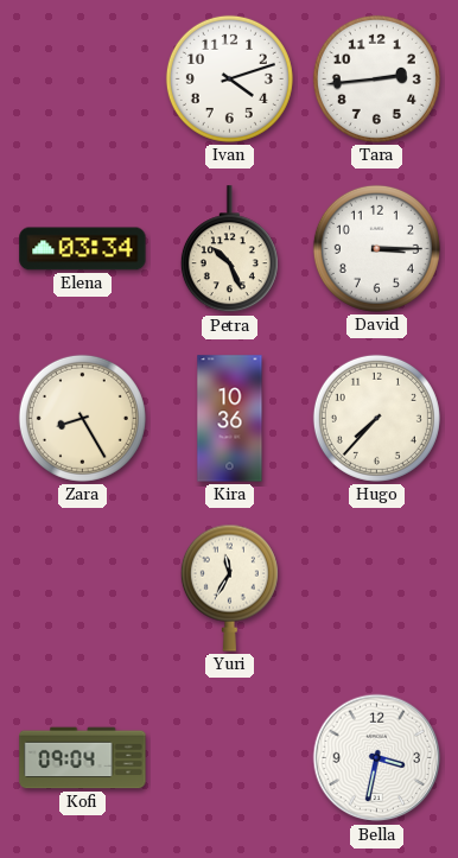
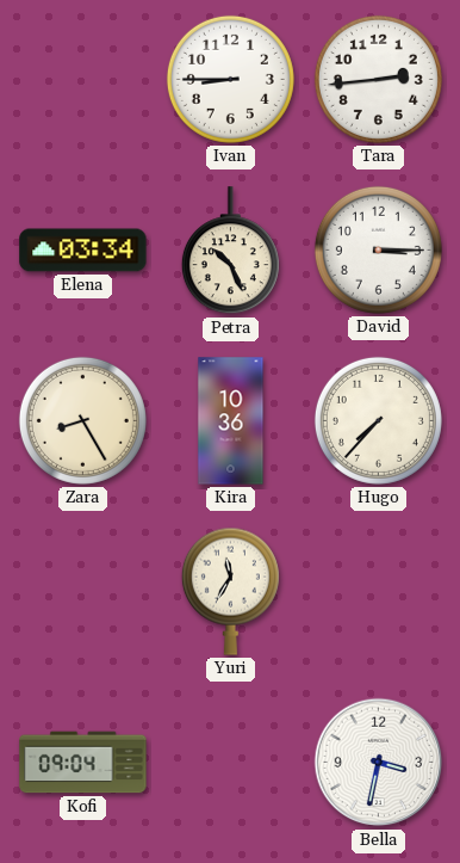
Ivan: 4:12 -> 8:45
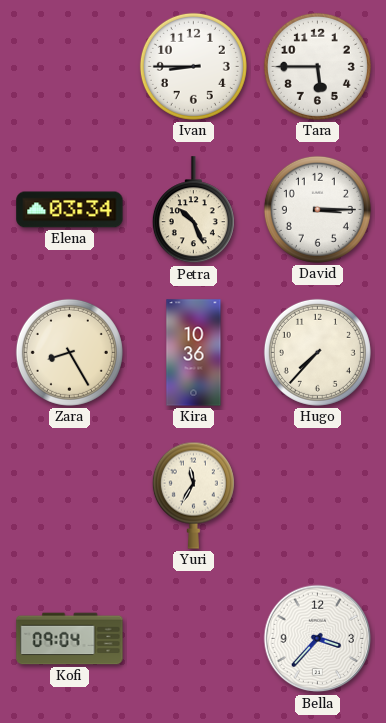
Tara: 2:44 -> 5:45
Bella: 3:32 -> 3:37
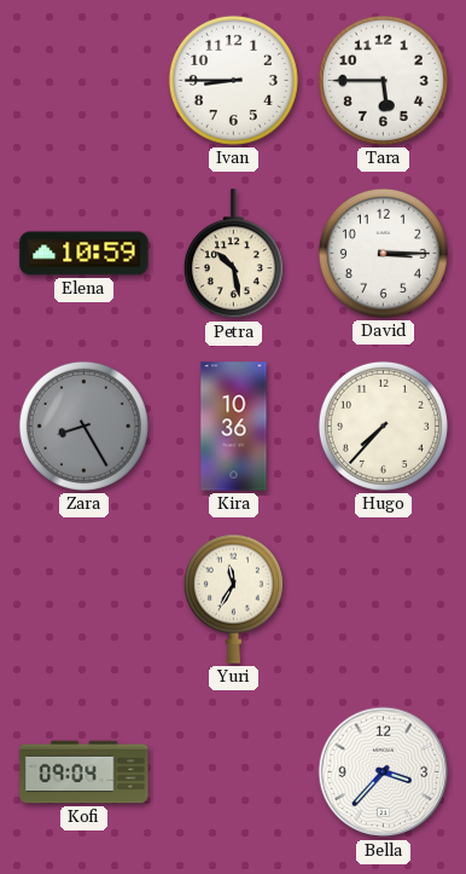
Elena: 03:34 -> 10:59
Petra: 10:26 -> 10:28
Zara dial: cream -> grey
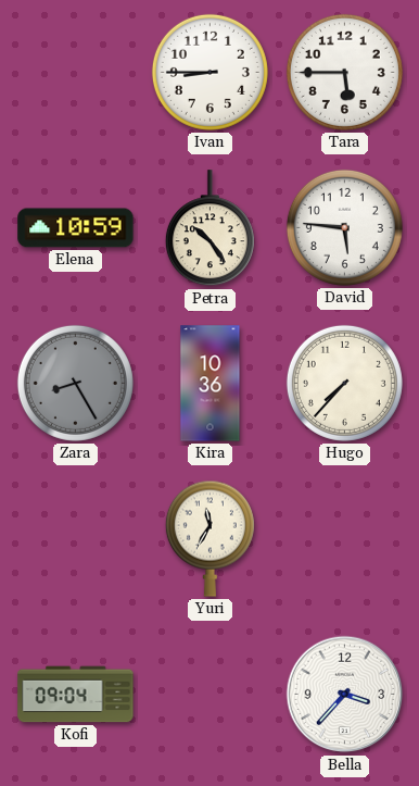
Petra: 10:28 -> 10:24
David: 3:15 -> 5:46
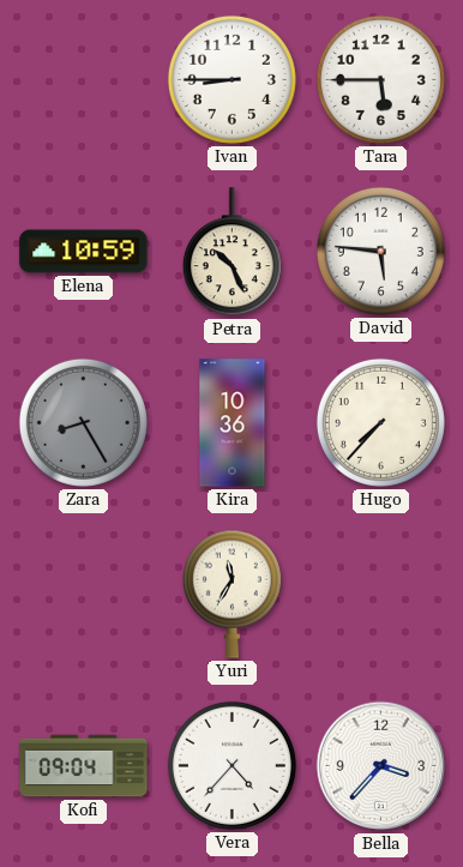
Petra: 10:24 -> 10:26
Vera: none -> 4:37
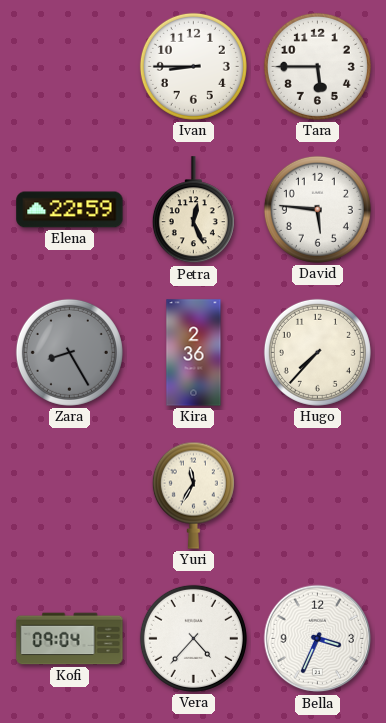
Elena: 10:59 -> 22:59
Petra: 10:26 -> 12:26
Kira: 10:36 -> 2:36
Bella: 3:37 -> 3:34
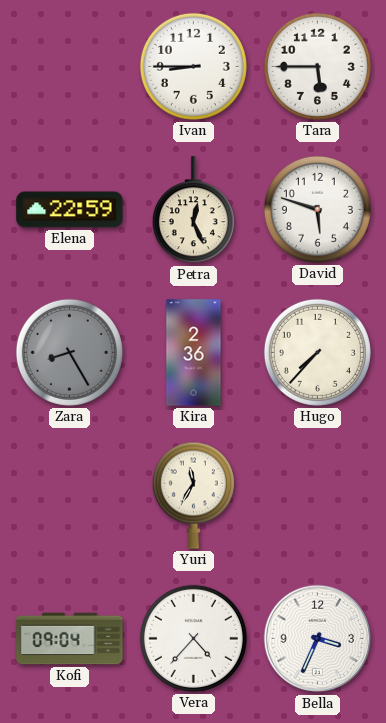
David: 5:46 -> 5:48
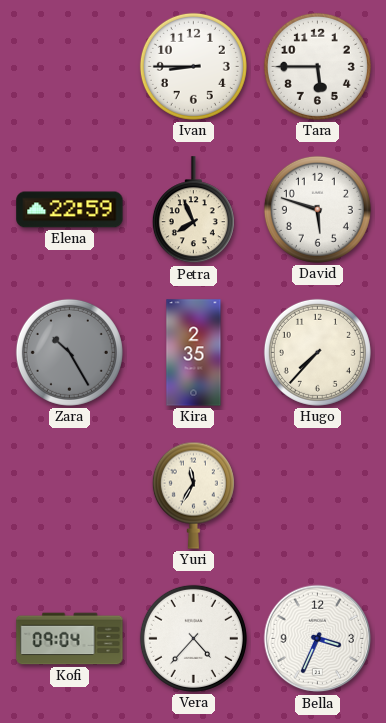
Petra: 12:26 -> 7:56
Zara: 8:25 -> 10:25
Kira: 2:36 -> 2:35
